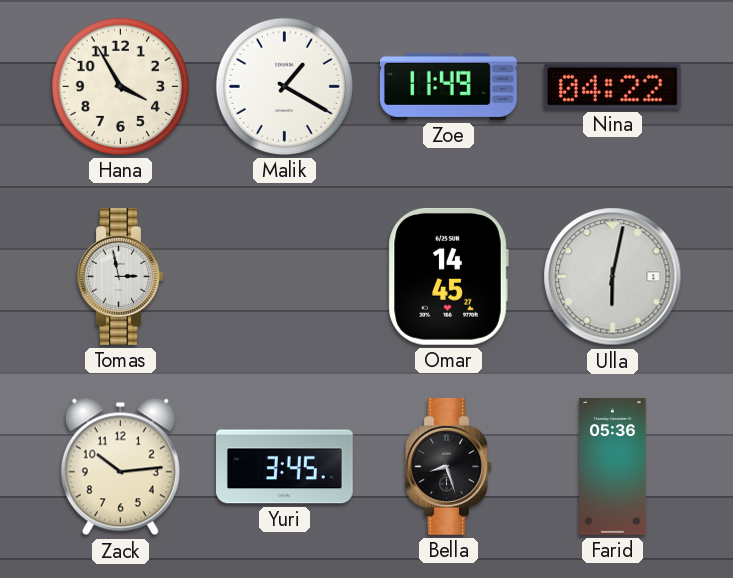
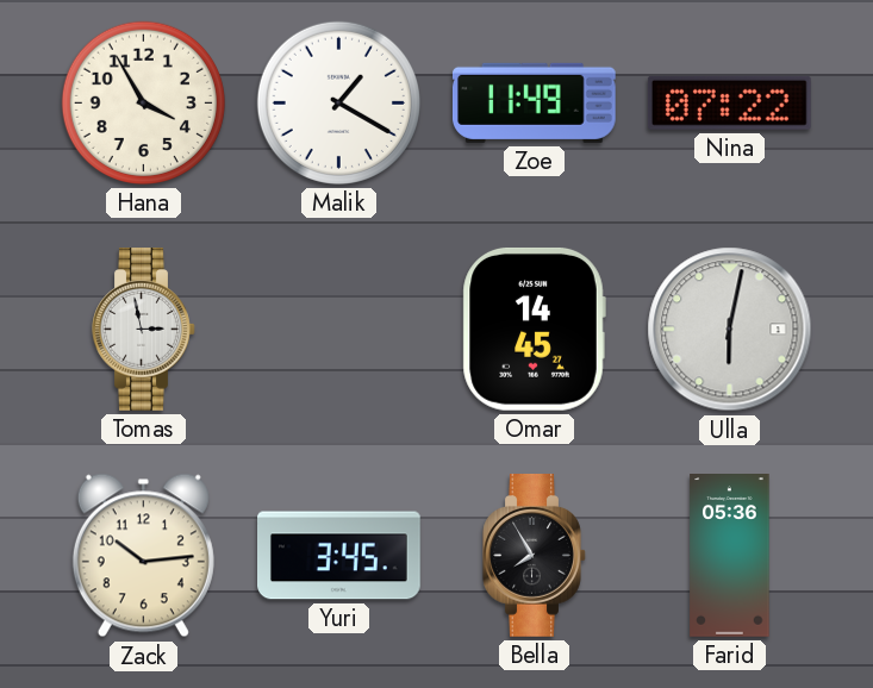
Nina: 04:22 -> 07:22
Bella: 8:27 -> 7:55
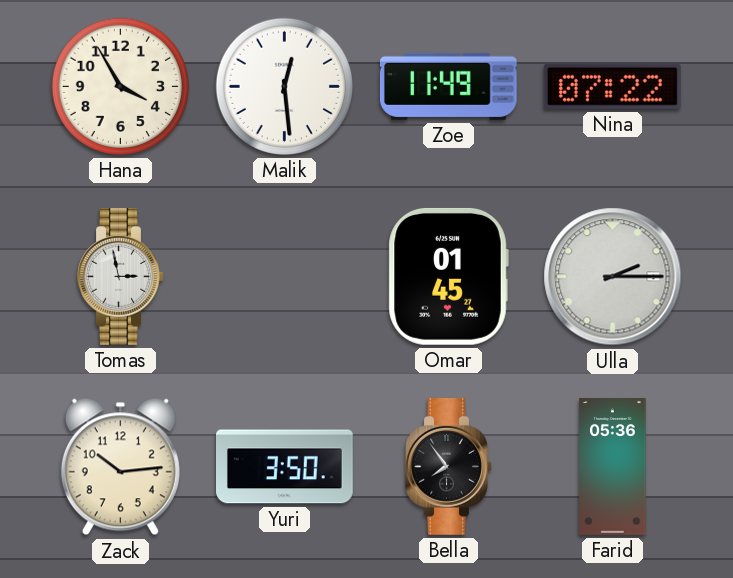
Malik: 1:20 -> 12:29
Omar: 14:45 -> 01:45
Ulla: 6:02 -> 2:15
Yuri: 3:45 -> 3:50
Bella: 7:55 -> 7:54
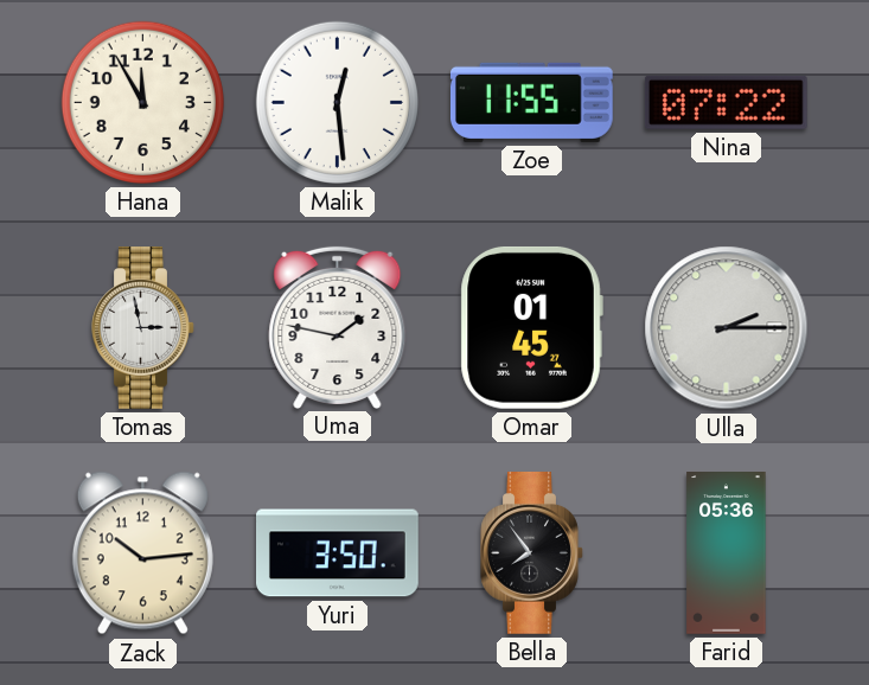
Hana: 3:55 -> 11:55
Zoe: 11:49 -> 11:55
Uma: none -> 1:47
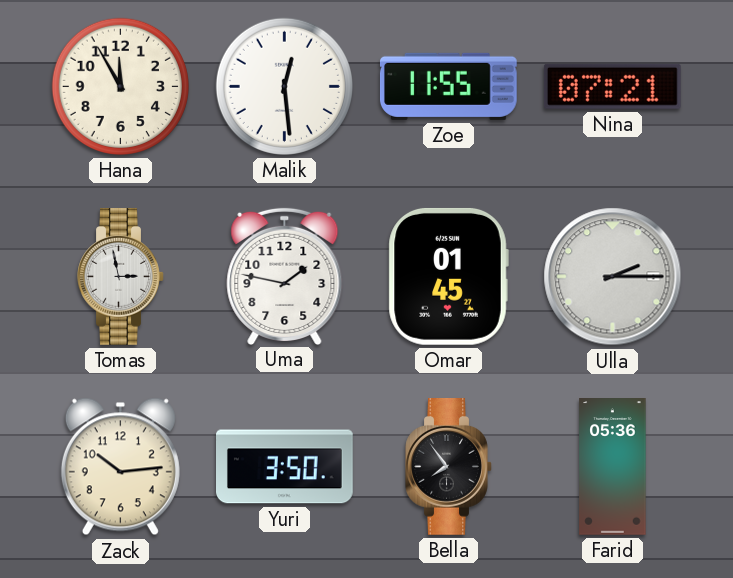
Nina: 07:22 -> 07:21
